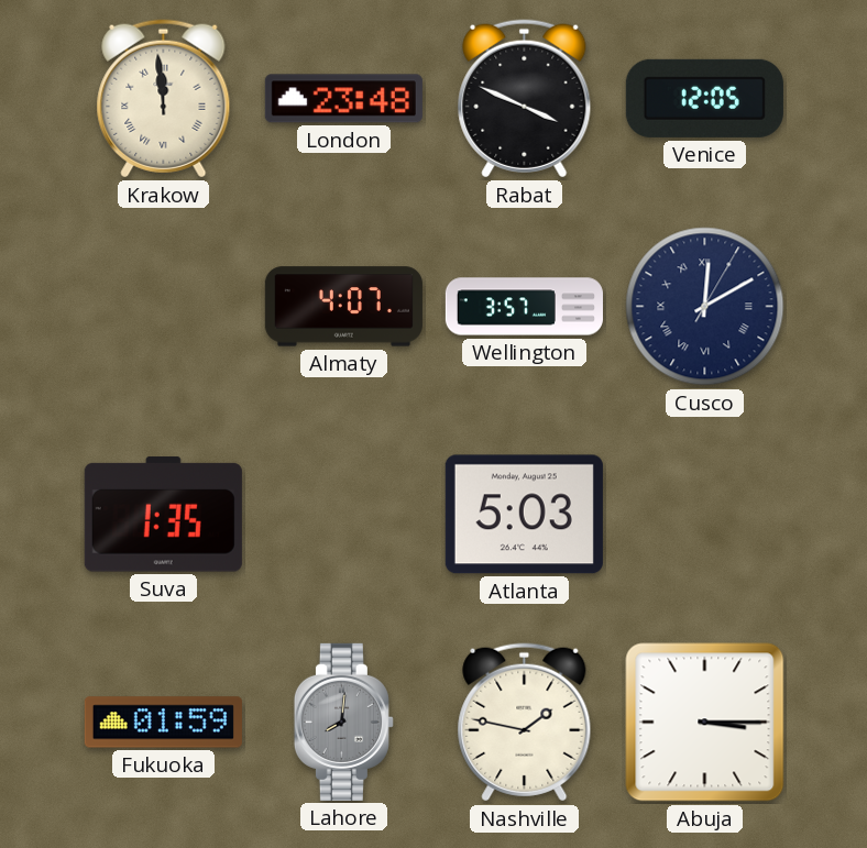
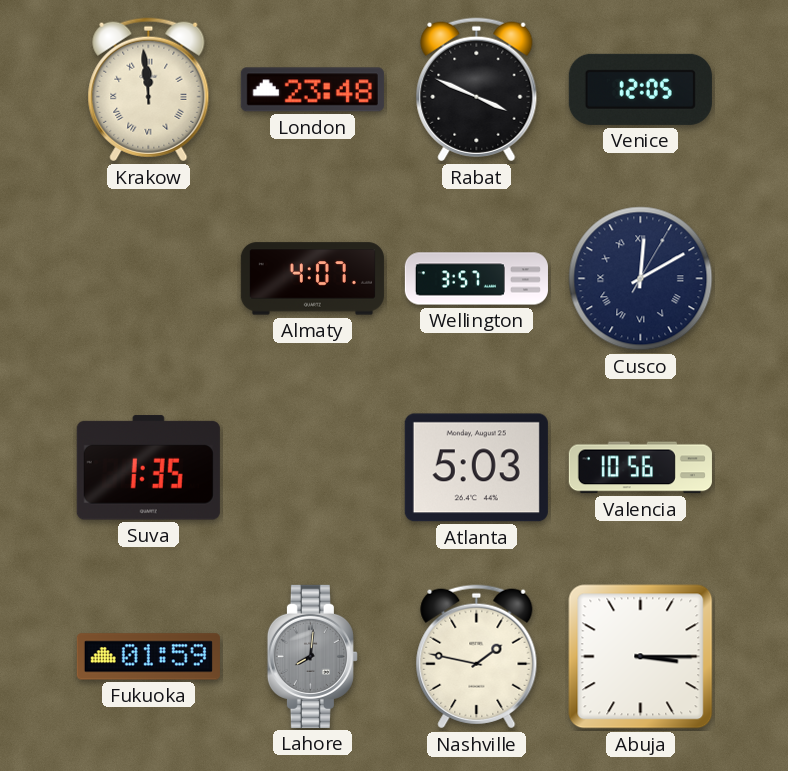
Valencia: none -> 10:56
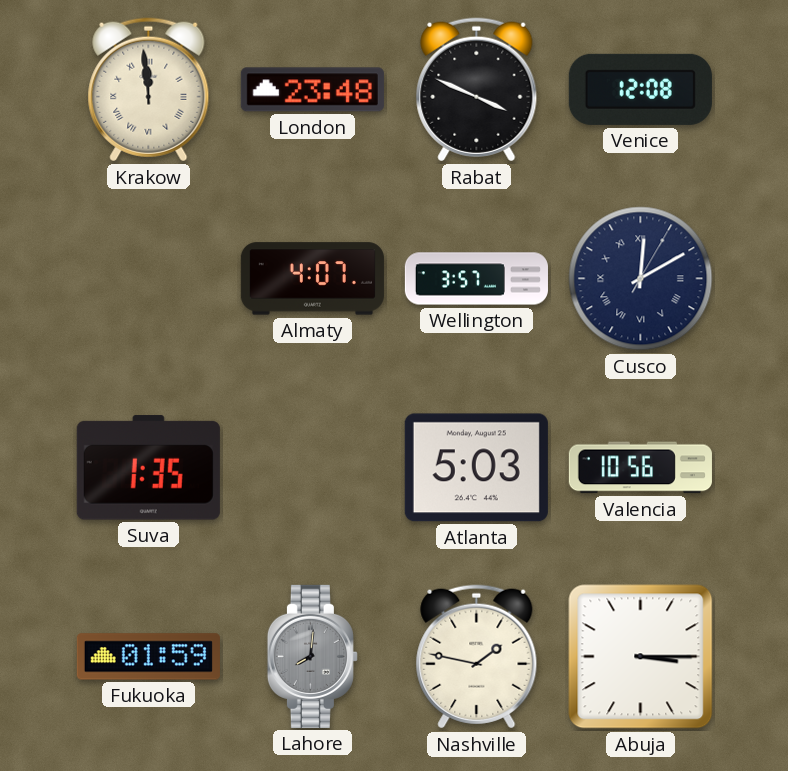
Venice: 12:05 -> 12:08
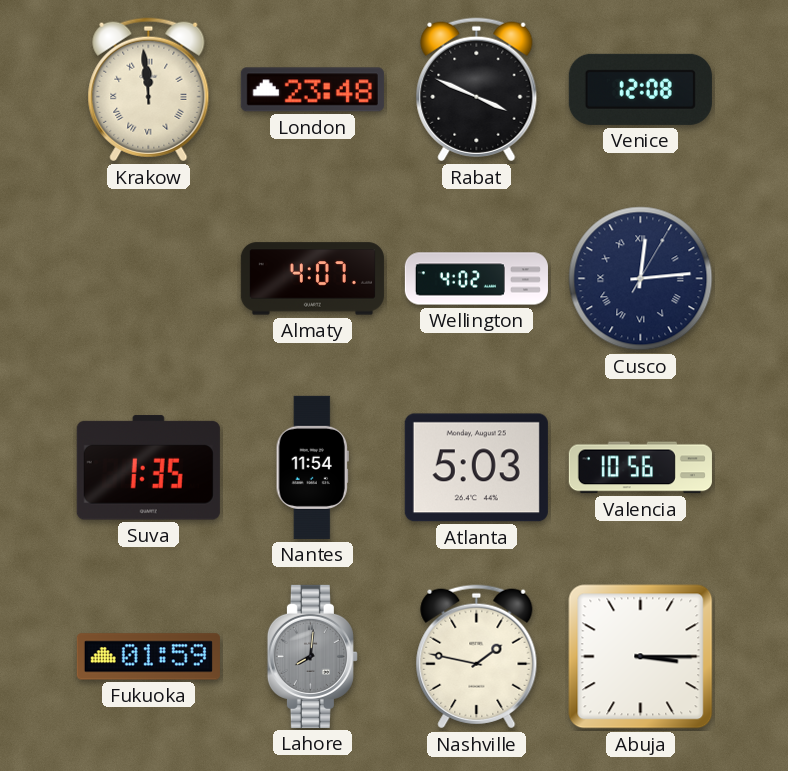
Wellington: 3:57 -> 4:02
Cusco: 12:10 -> 12:14
Nantes: none -> 11:54
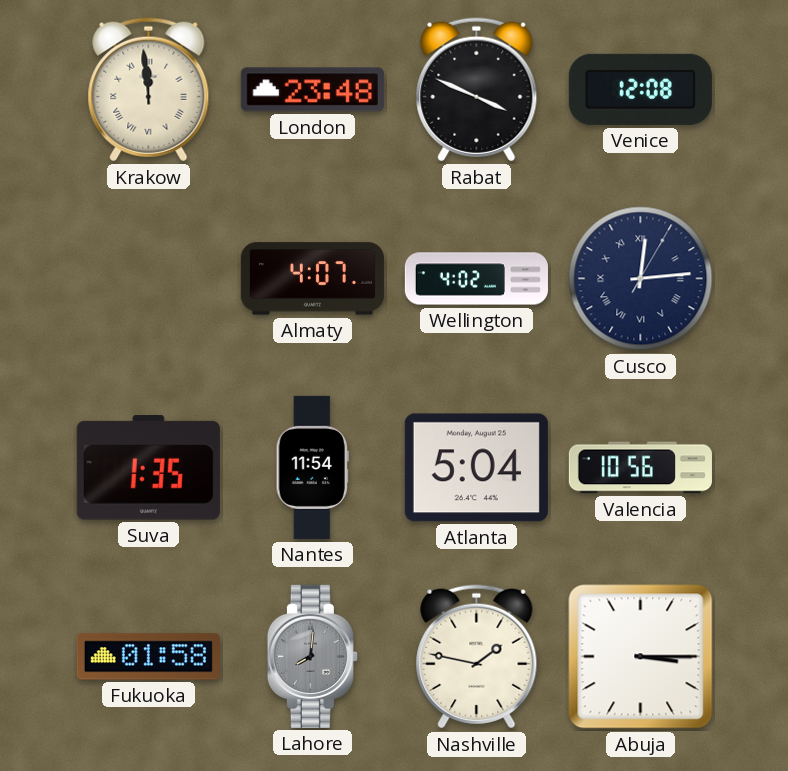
Atlanta: 5:03 -> 5:04
Fukuoka: 01:59 -> 01:58
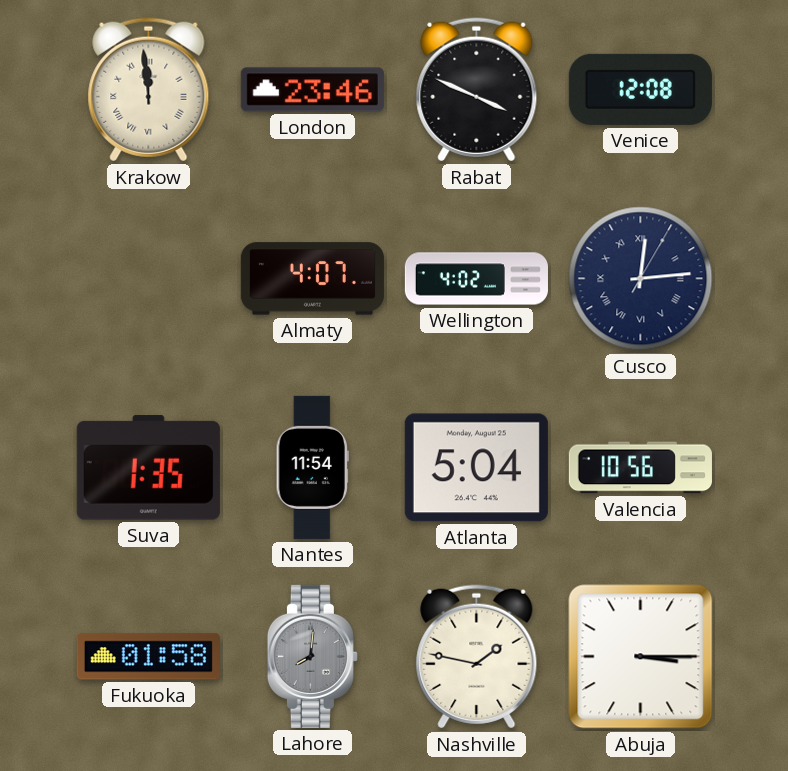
London: 23:48 -> 23:46
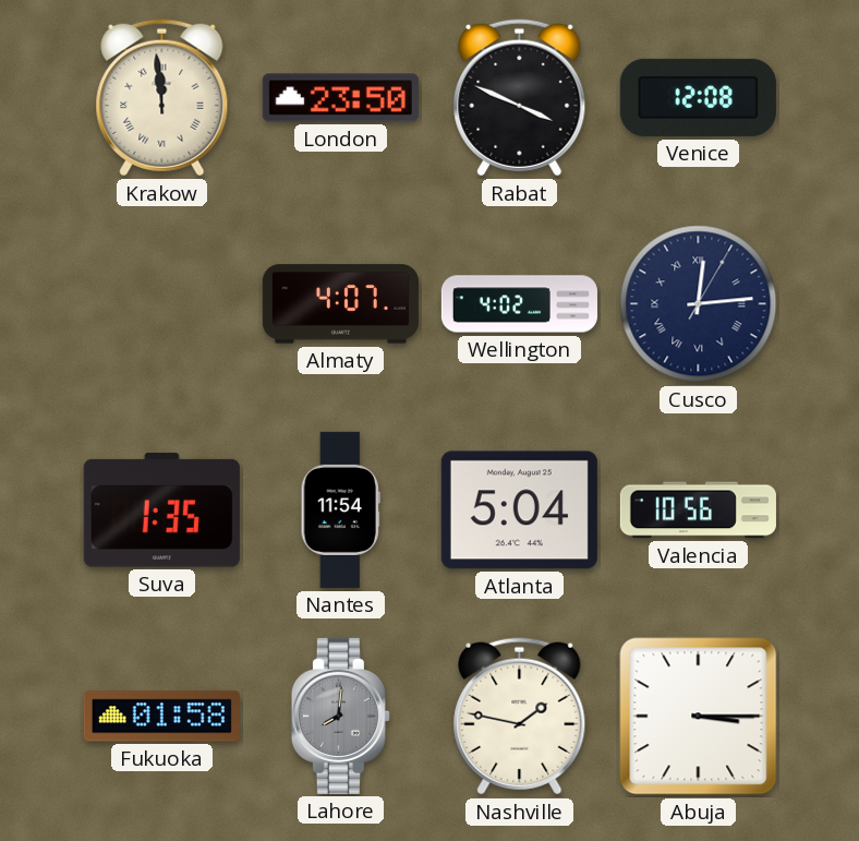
London: 23:46 -> 23:50
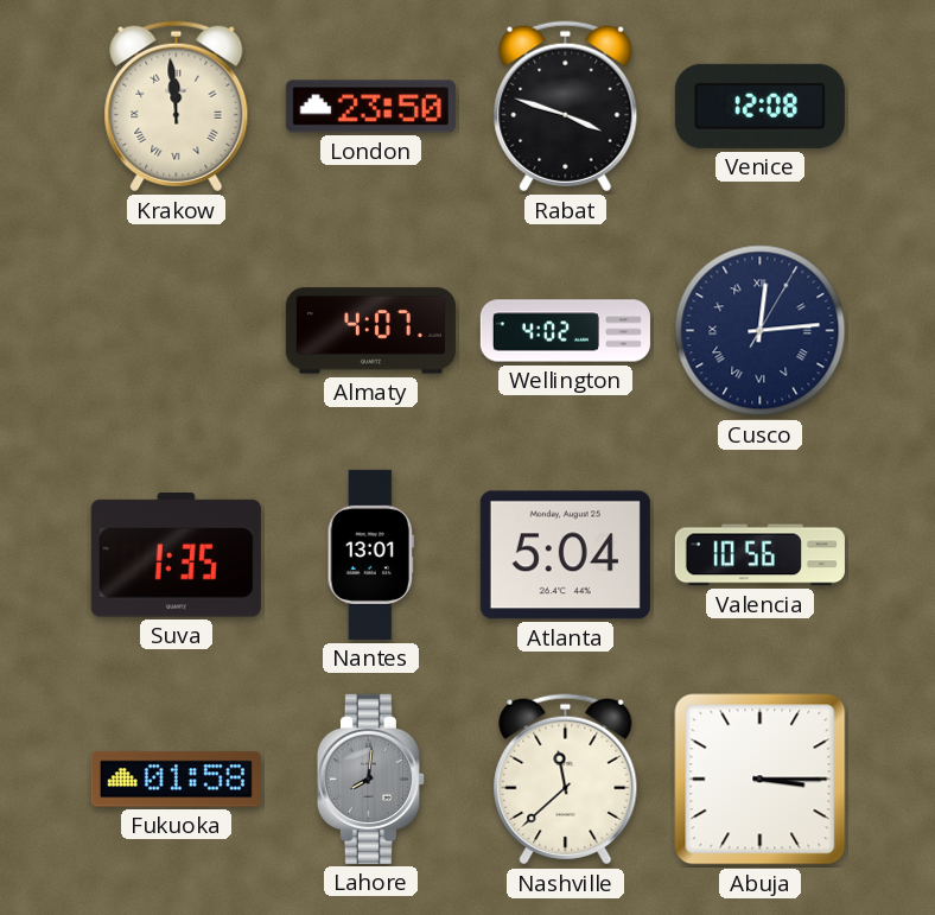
Rabat: 3:49 -> 3:48
Nantes: 11:54 -> 13:01
Nashville: 1:47 -> 11:38
